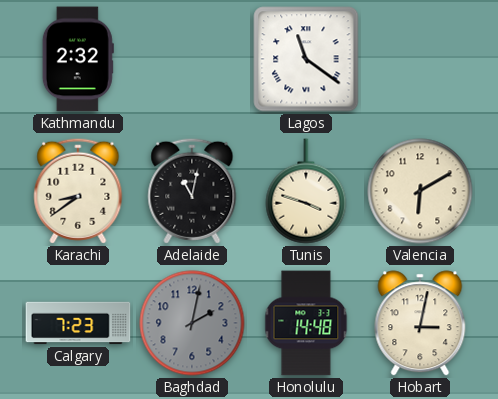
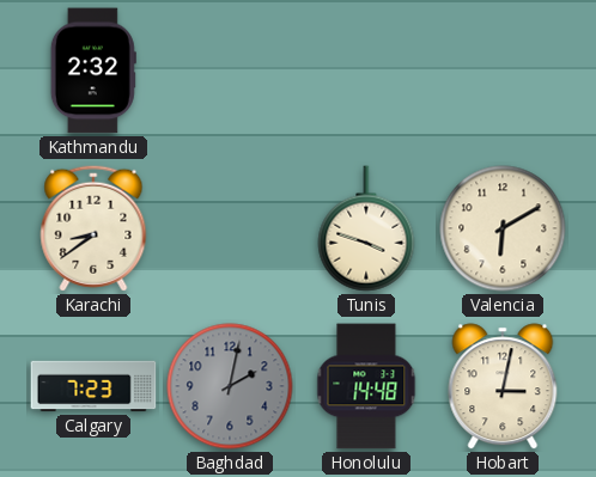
Lagos: 11:21 -> none
Adelaide: 11:02 -> none
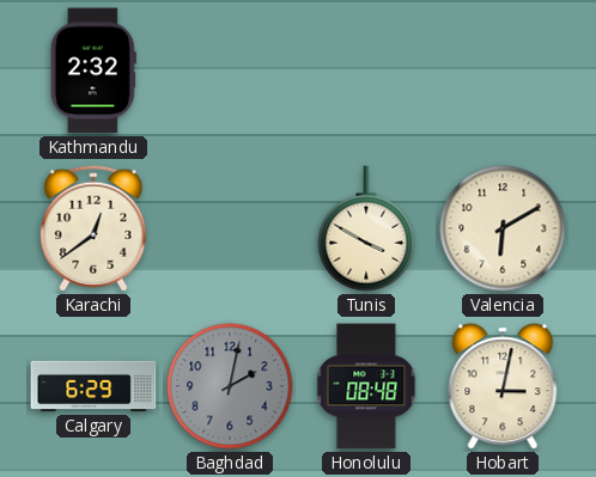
Karachi: 8:39 -> 12:39
Tunis: 3:48 -> 3:50
Calgary: 7:23 -> 6:29
Honolulu: 14:48 -> 08:48
